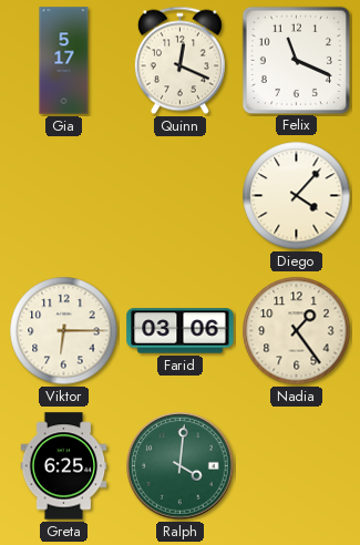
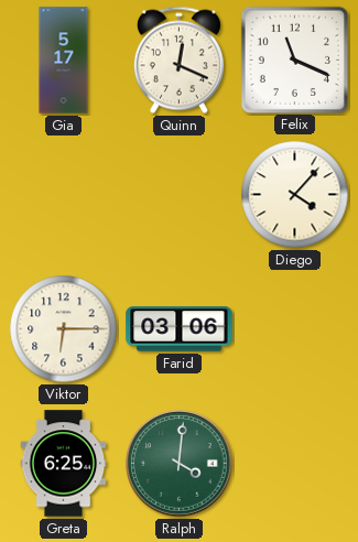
Nadia: 1:24 -> none
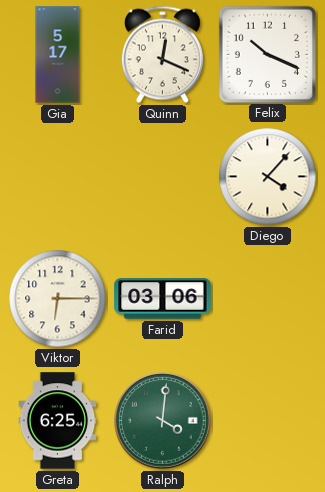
Felix: 11:19 -> 10:19
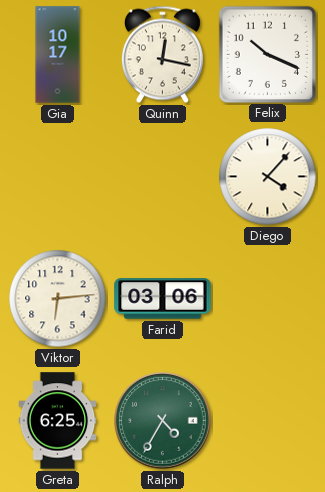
Gia: 5:17 -> 10:17
Quinn: 12:19 -> 12:17
Viktor: 6:15 -> 6:14
Ralph: 4:01 -> 4:35
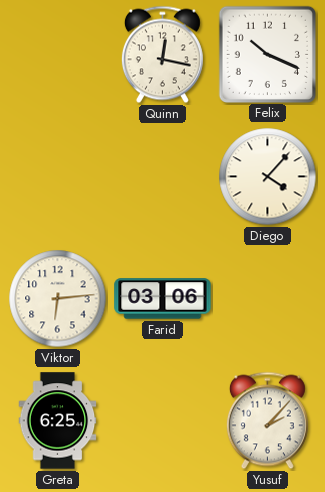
Gia: 10:17 -> none
Ralph: 4:35 -> none
Yusuf: none -> 2:07
